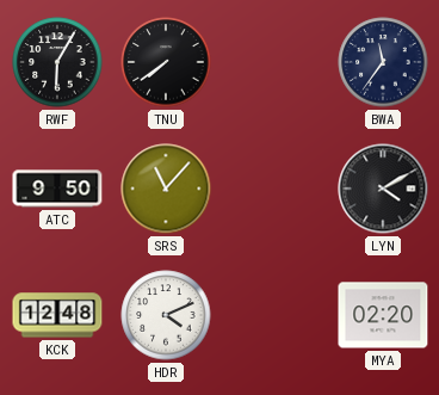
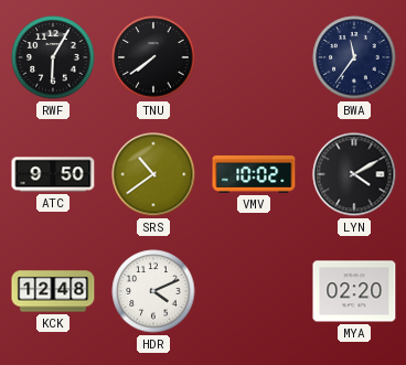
SRS: 11:07 -> 10:39
VMV: none -> 10:02
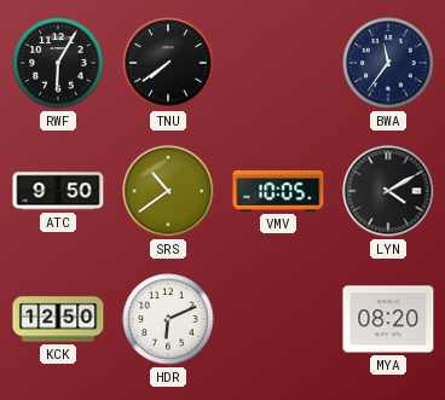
VMV: 10:02 -> 10:05
KCK: 12:48 -> 12:50
HDR: 4:11 -> 6:11
MYA: 02:20 -> 08:20
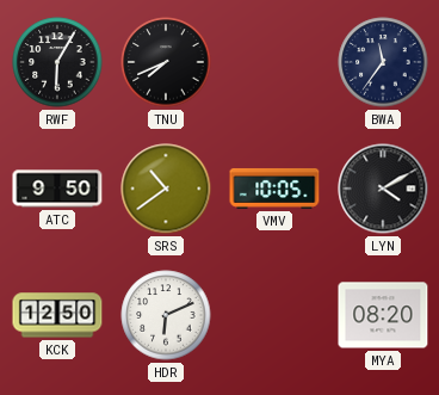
TNU: 7:39 -> 7:41
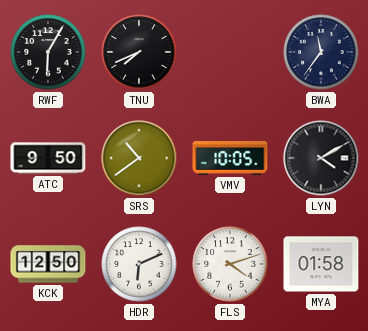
FLS: none -> 4:12
MYA: 08:20 -> 01:58
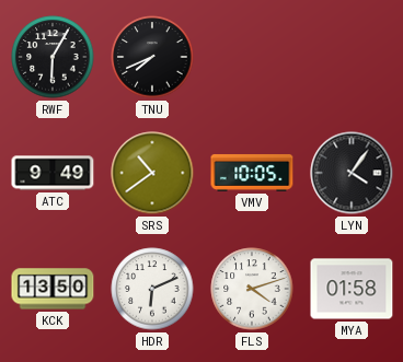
BWA: 11:36 -> none
ATC: 9:50 -> 9:49
LYN: 4:10 -> 4:06
KCK: 12:50 -> 13:50
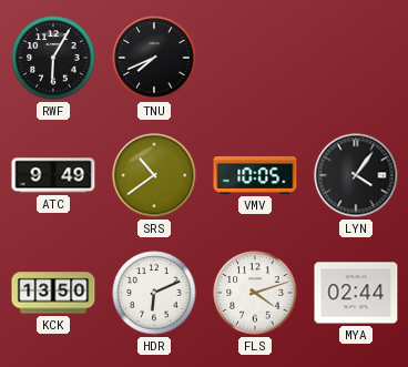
MYA: 01:58 -> 02:44
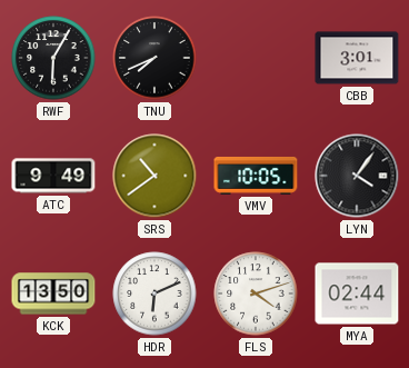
CBB: none -> 3:01
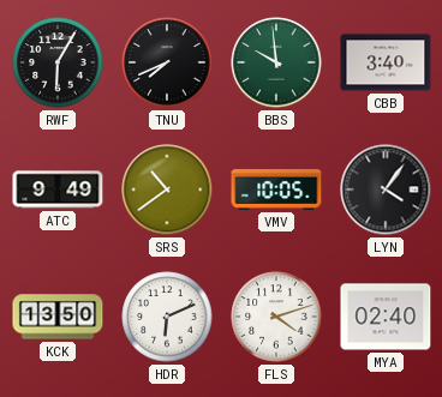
BBS: none -> 9:59
CBB: 3:01 -> 3:40
MYA: 02:44 -> 02:40
